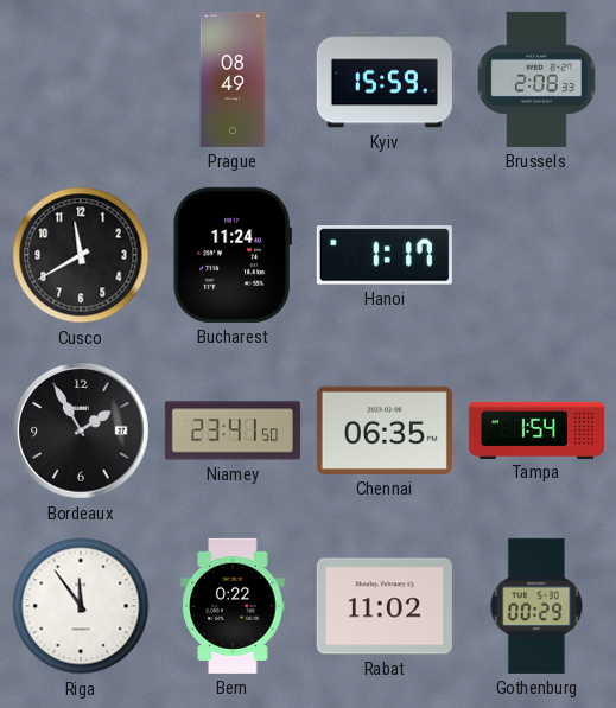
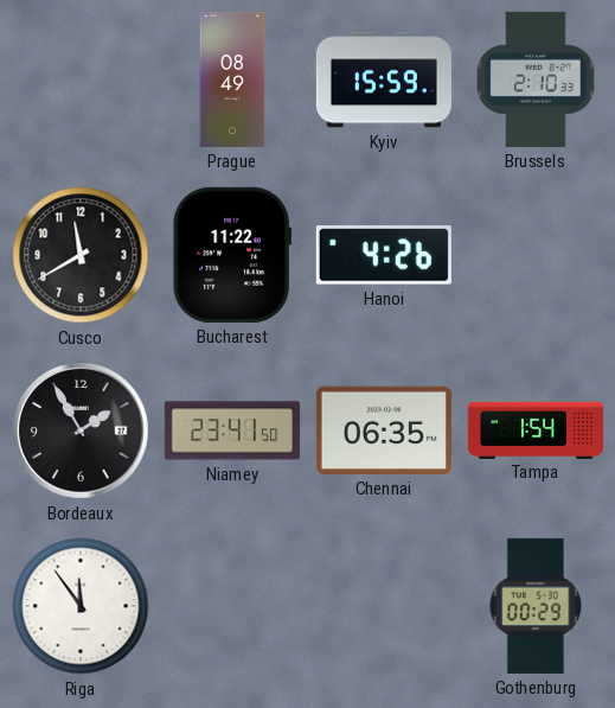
Brussels: 2:08 -> 2:10
Bucharest: 11:24 -> 11:22
Hanoi: 1:17 -> 4:26
Bern: 0:22 -> none
Rabat: 11:02 -> none
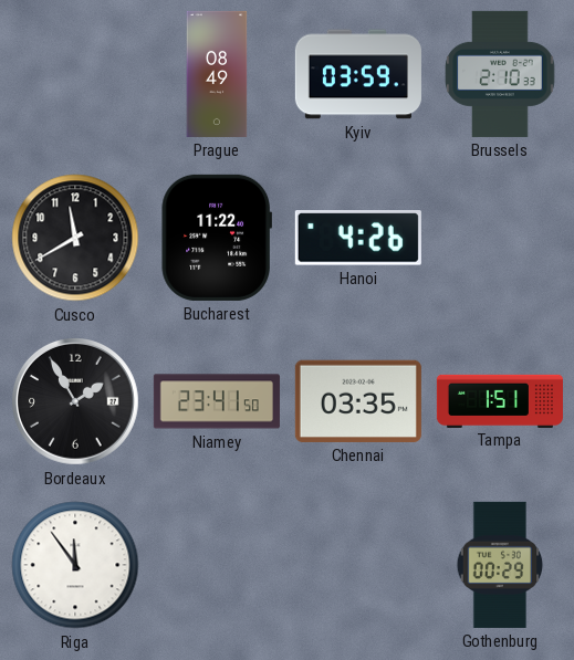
Kyiv: 15:59 -> 03:59
Chennai: 06:35 -> 03:35
Tampa: 1:54 -> 1:51
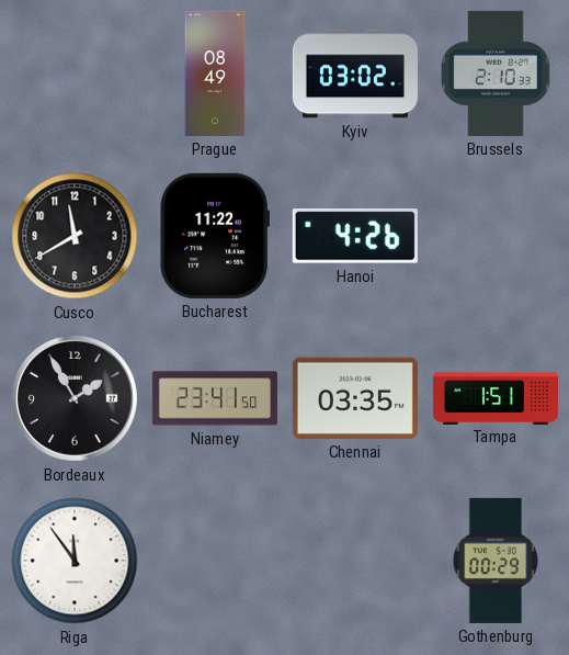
Kyiv: 03:59 -> 03:02
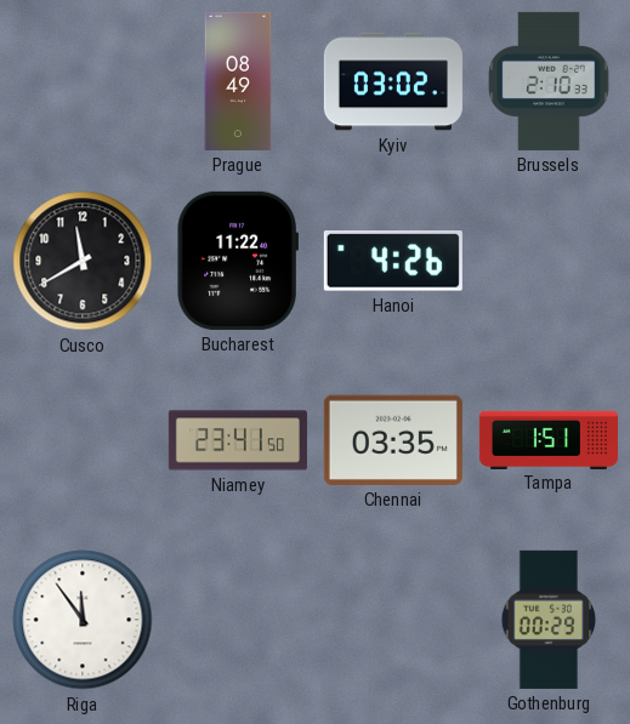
Bordeaux: 1:55 -> none
